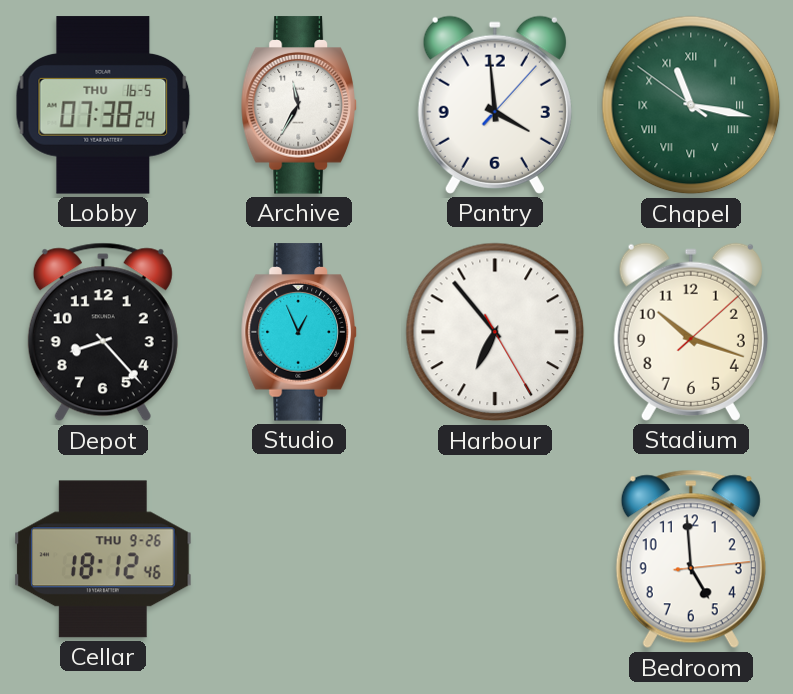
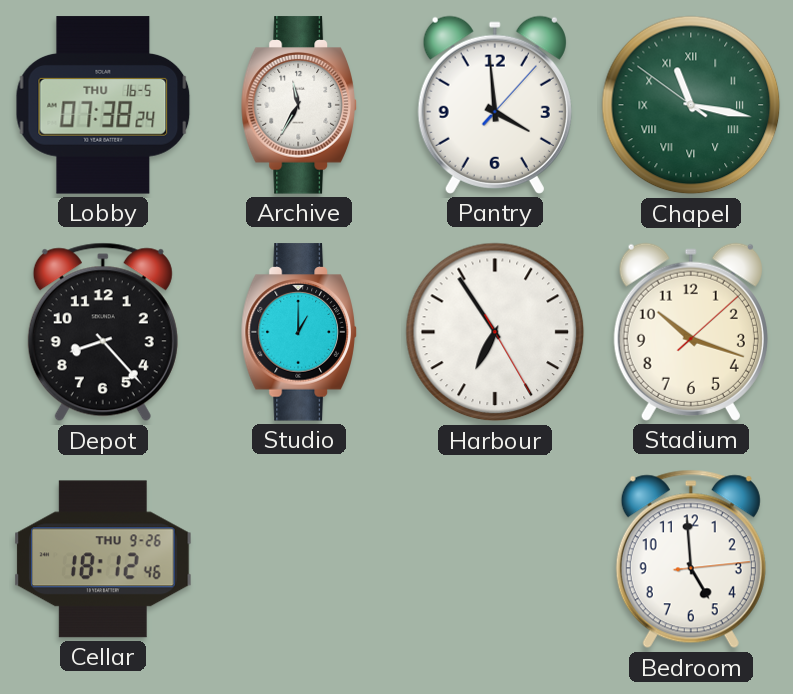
Studio: 12:56 -> 1:00
Harbour: 6:53 -> 6:54
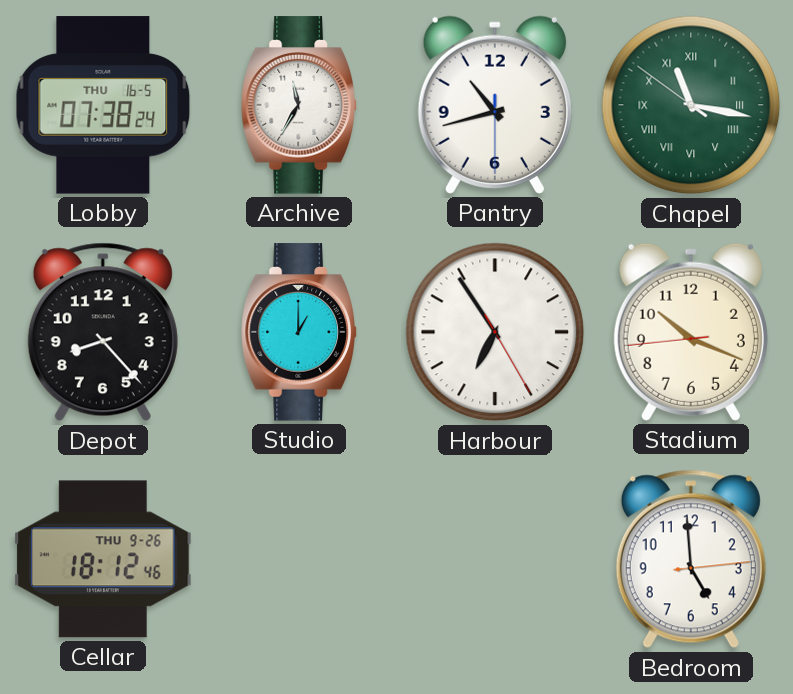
Pantry: 3:59 -> 10:42
Stadium: 10:18:08 -> 10:18:44
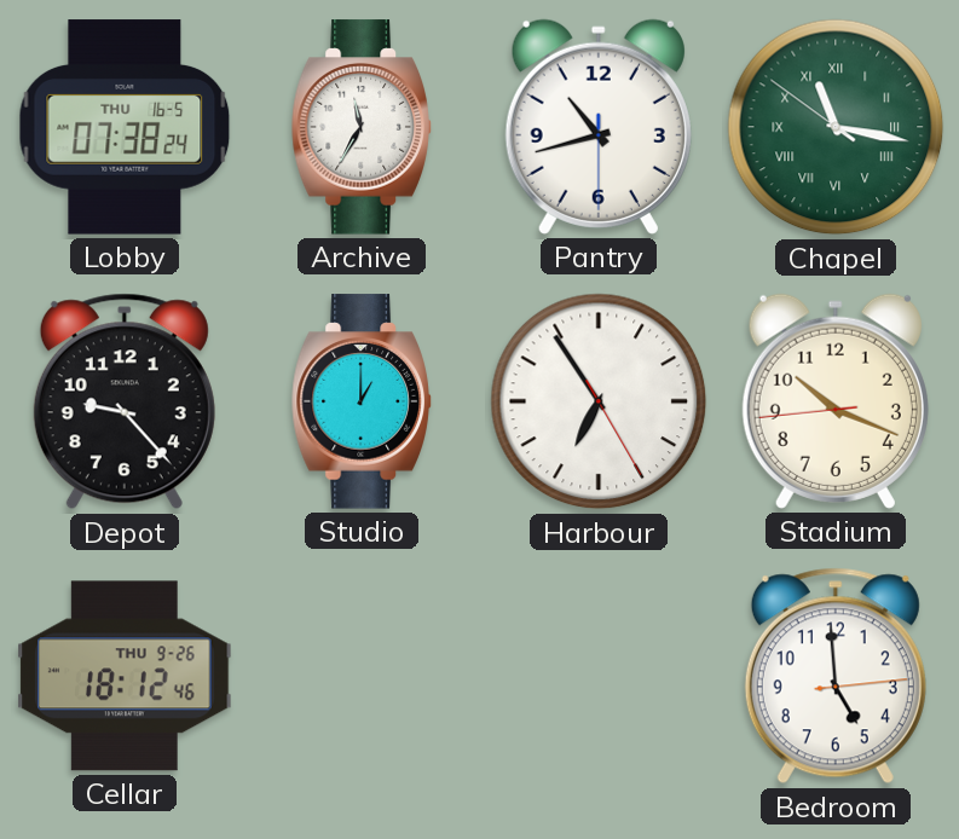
Depot: 8:23 -> 9:23
